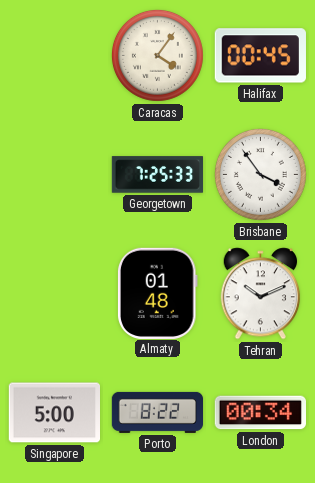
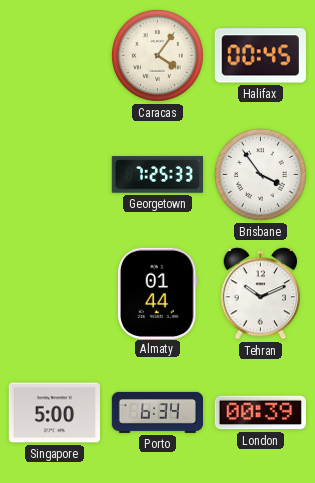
Almaty: 01:48 -> 01:44
Porto: 8:22 -> 6:34
London: 00:34 -> 00:39
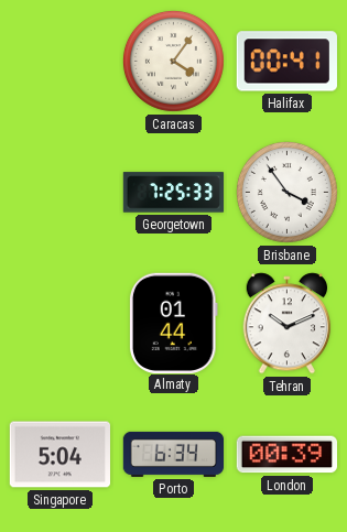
Halifax: 00:45 -> 00:41
Singapore: 5:00 -> 5:04
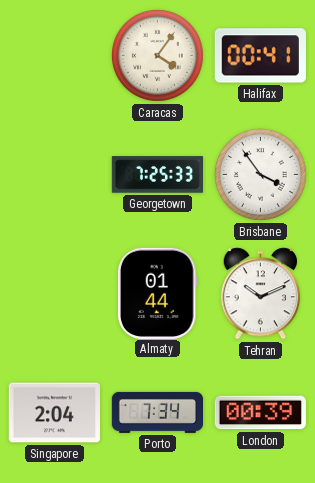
Singapore: 5:04 -> 2:04
Porto: 6:34 -> 7:34
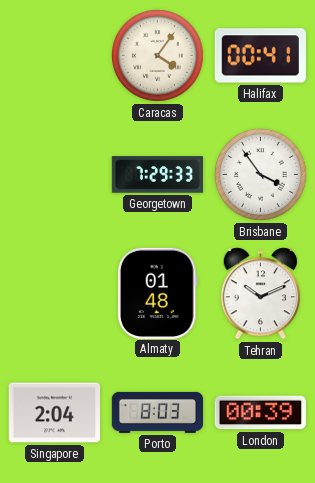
Georgetown: 7:25 -> 7:29
Almaty: 01:44 -> 01:48
Porto: 7:34 -> 8:03
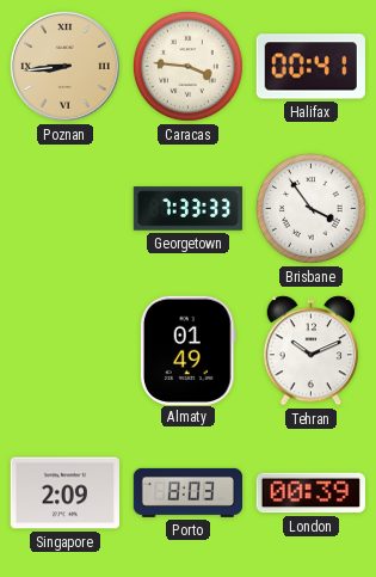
Poznan: none -> 8:44
Caracas: 4:06 -> 3:46
Georgetown: 7:29 -> 7:33
Almaty: 01:48 -> 01:49
Singapore: 2:04 -> 2:09
